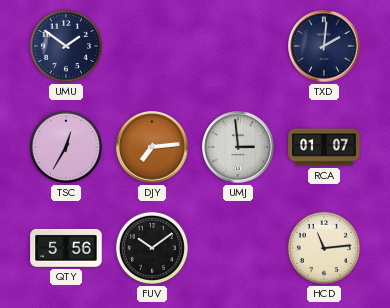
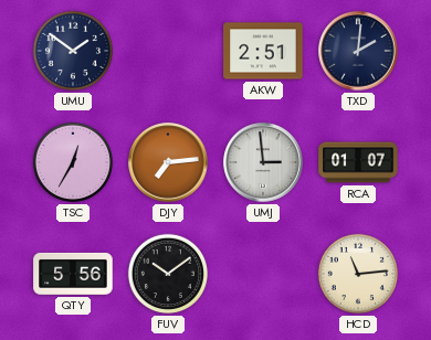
AKW: none -> 2:51
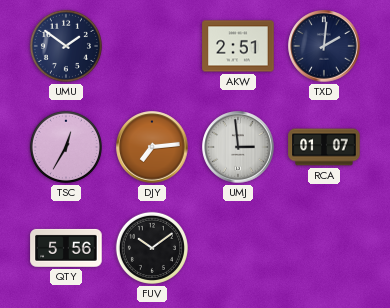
HCD: 11:14 -> none
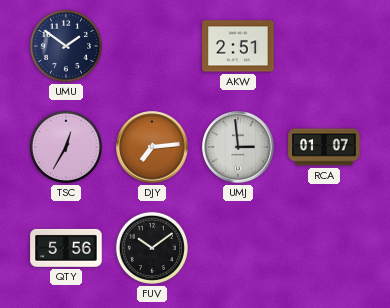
TXD: 2:01 -> none
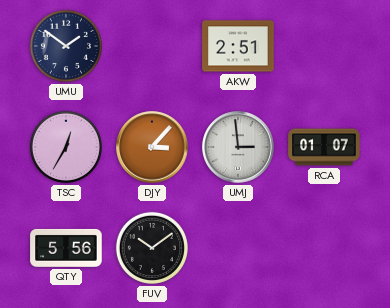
DJY: 7:14 -> 3:07
